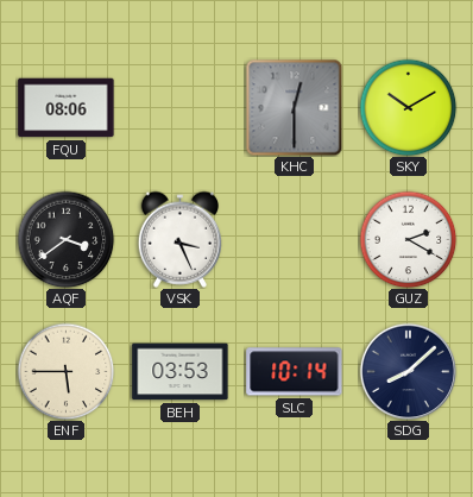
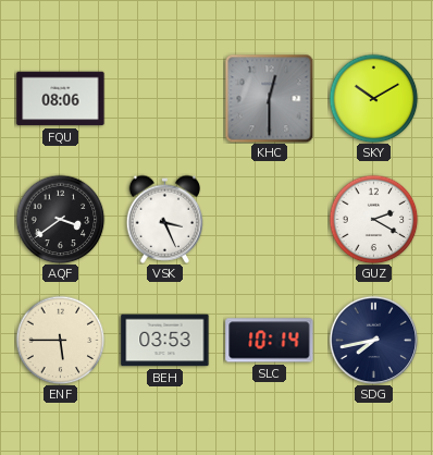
SDG: 8:08 -> 7:43
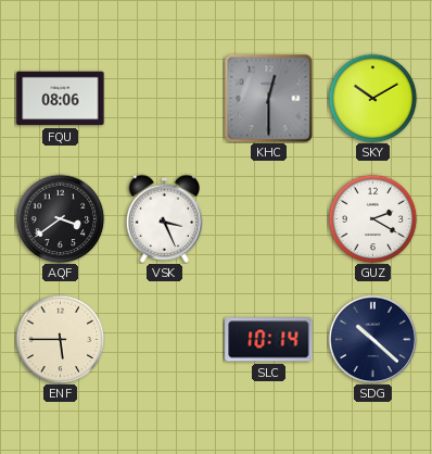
BEH: 03:53 -> none
SDG: 7:43 -> 10:22
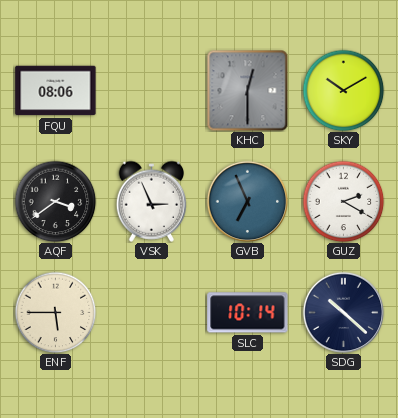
VSK: 3:26 -> 2:56
GVB: none -> 6:56
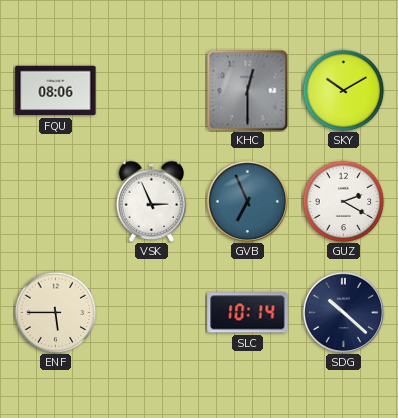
AQF: 3:39 -> none
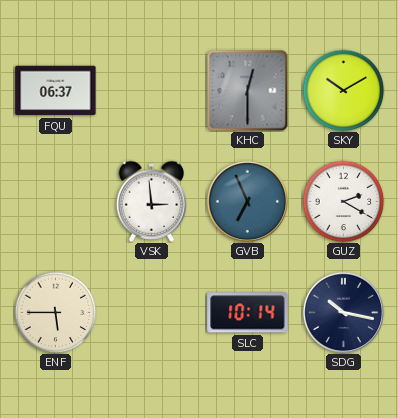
FQU: 08:06 -> 06:37
VSK: 2:56 -> 2:59
SDG: 10:22 -> 10:17
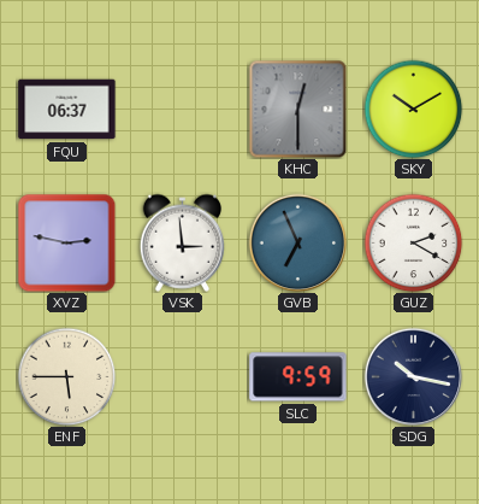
XVZ: none -> 2:47
SLC: 10:14 -> 9:59
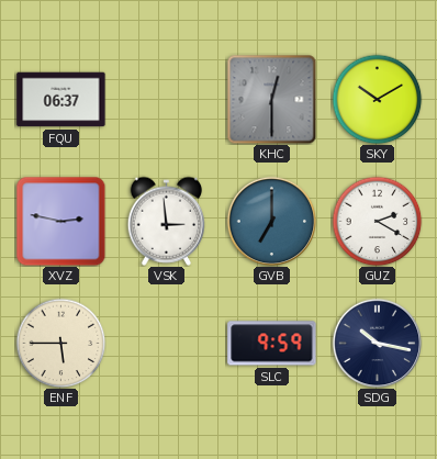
GVB: 6:56 -> 7:00
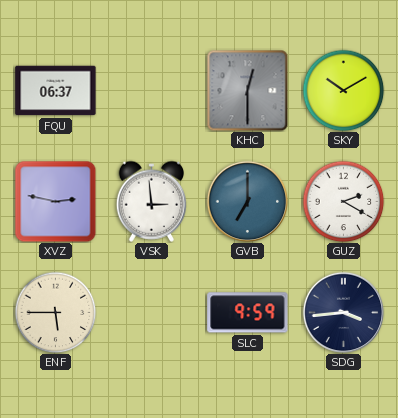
SDG: 10:17 -> 3:44
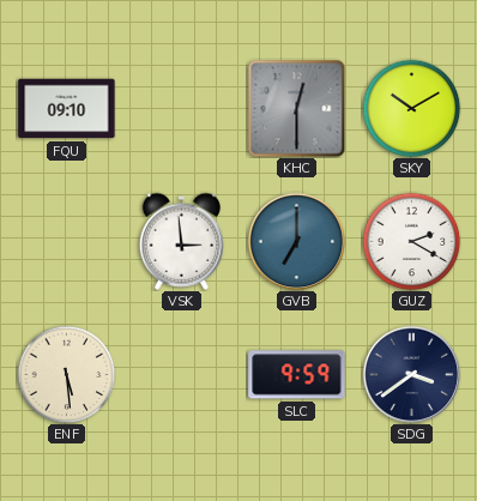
FQU: 06:37 -> 09:10
XVZ: 2:47 -> none
ENF: 5:45 -> 5:29
SDG: 3:44 -> 3:39
